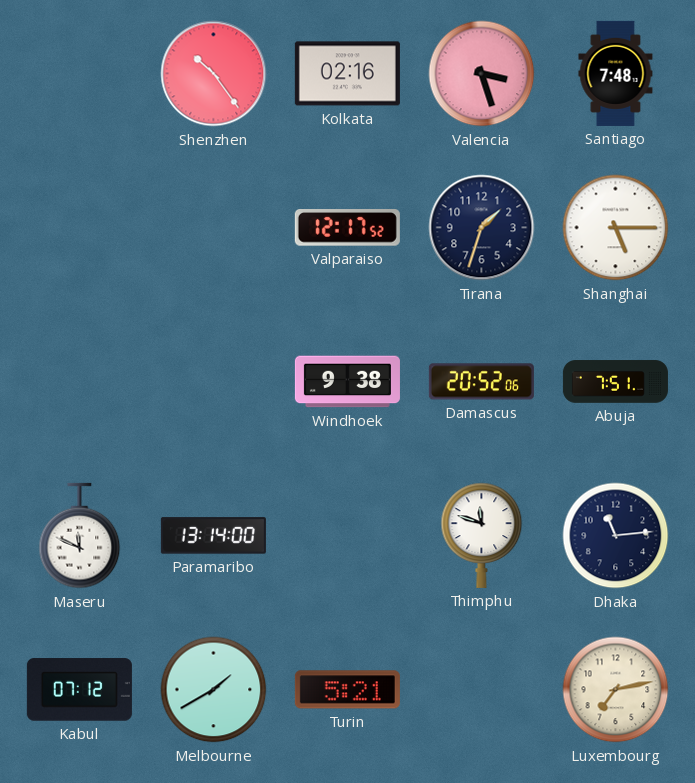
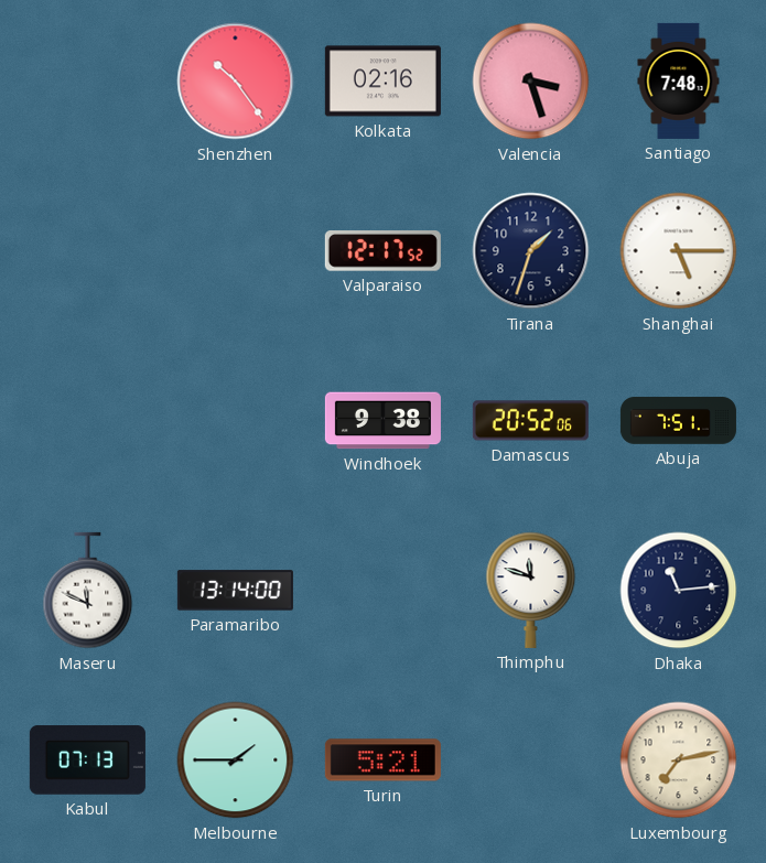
Kabul: 07:12 -> 07:13
Melbourne: 1:40 -> 1:45
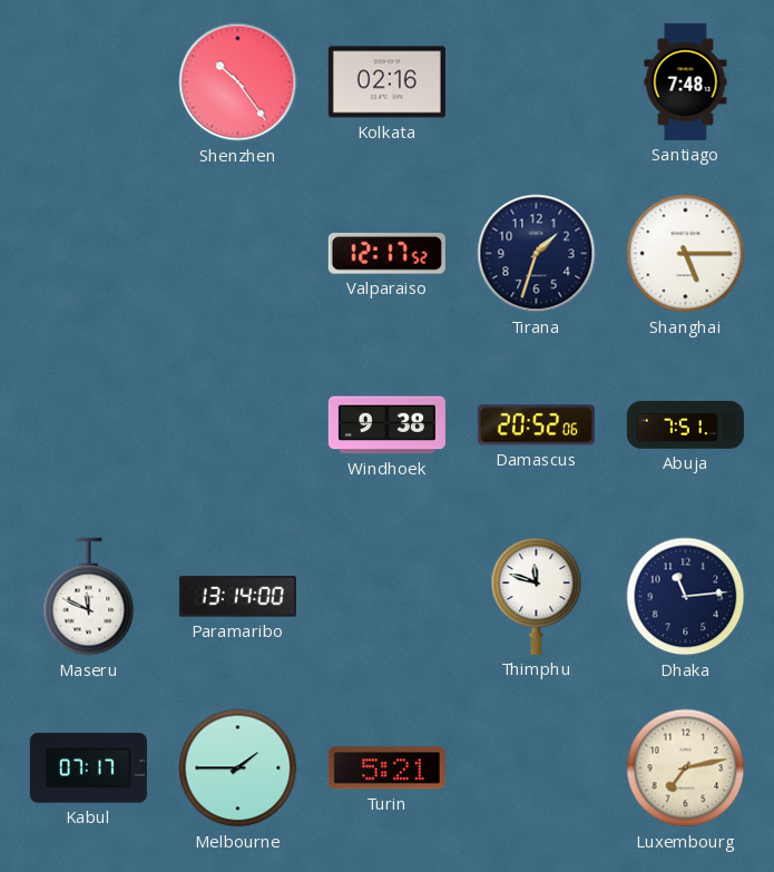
Valencia: 3:27 -> none
Kabul: 07:13 -> 07:17
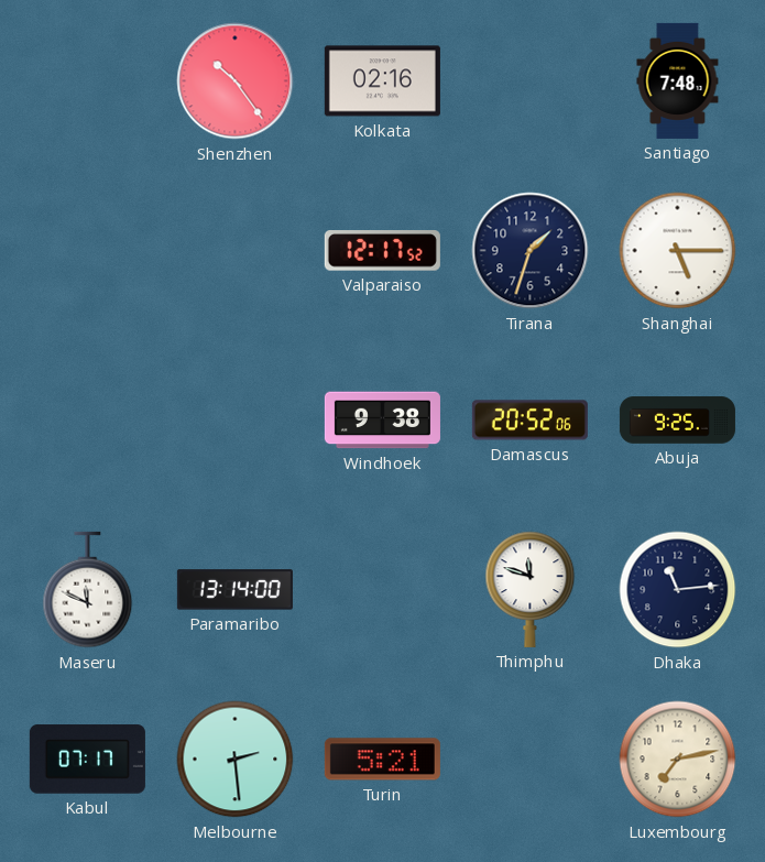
Abuja: 7:51 -> 9:25
Melbourne: 1:45 -> 2:29
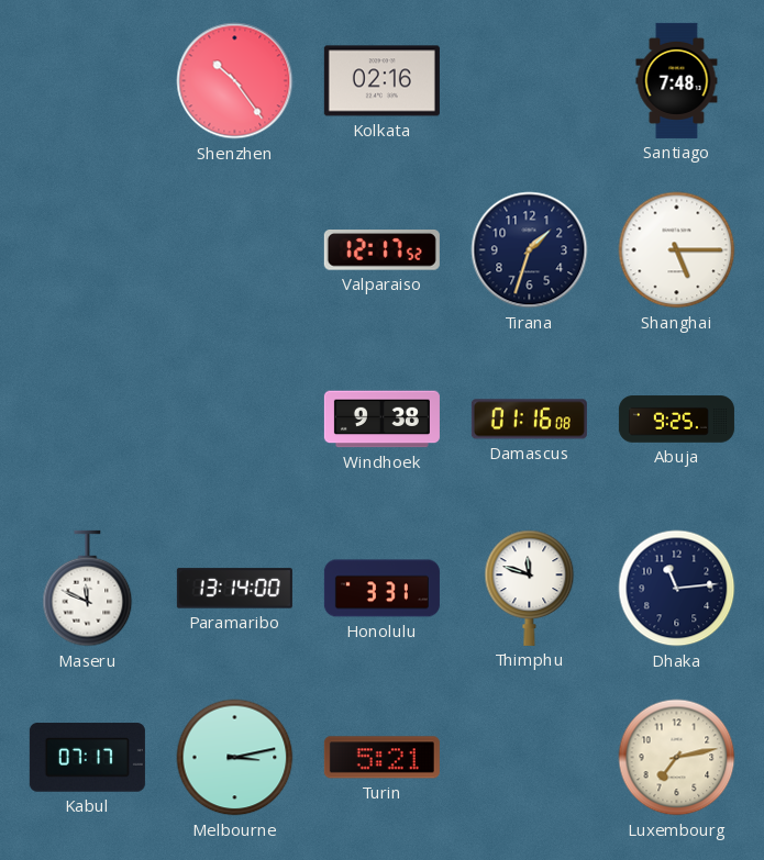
Damascus: 20:52 -> 01:16
Honolulu: none -> 3:31
Melbourne: 2:29 -> 3:13
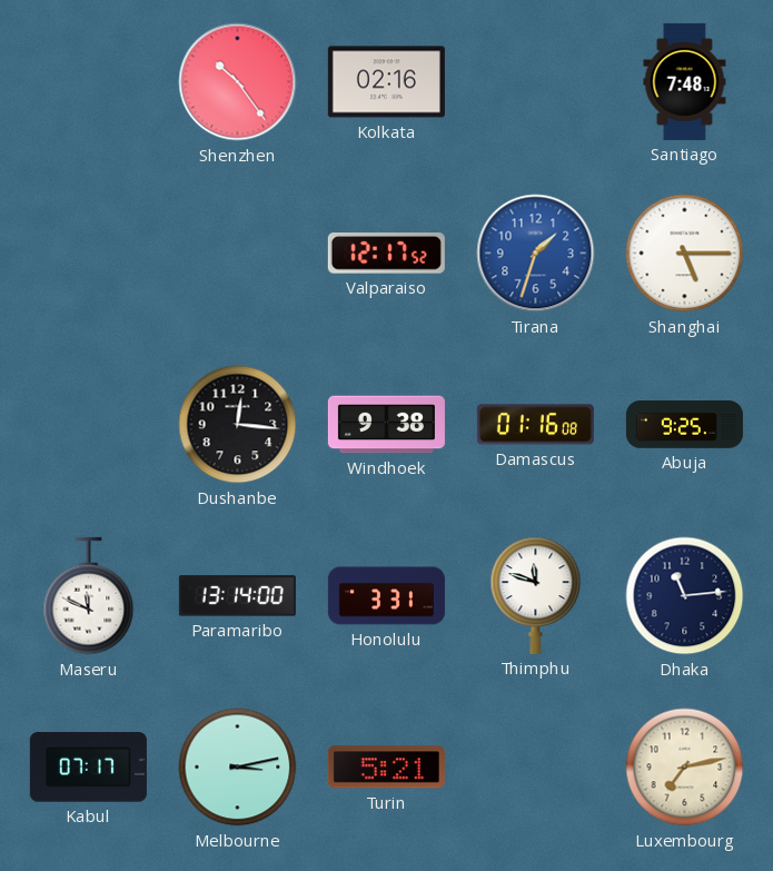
Tirana dial: navy -> blue
Dushanbe: none -> 12:16
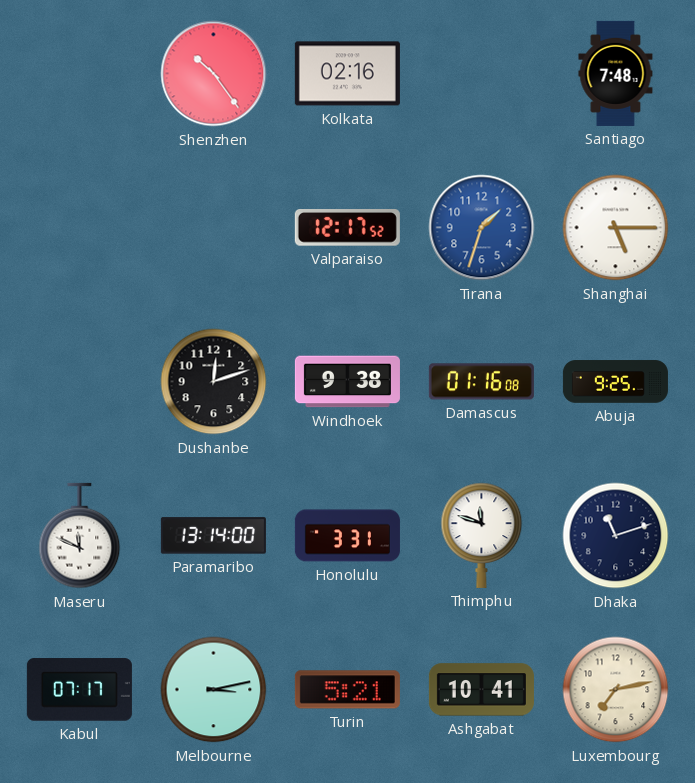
Dushanbe: 12:16 -> 12:12
Dhaka: 11:14 -> 11:12
Ashgabat: none -> 10:41
